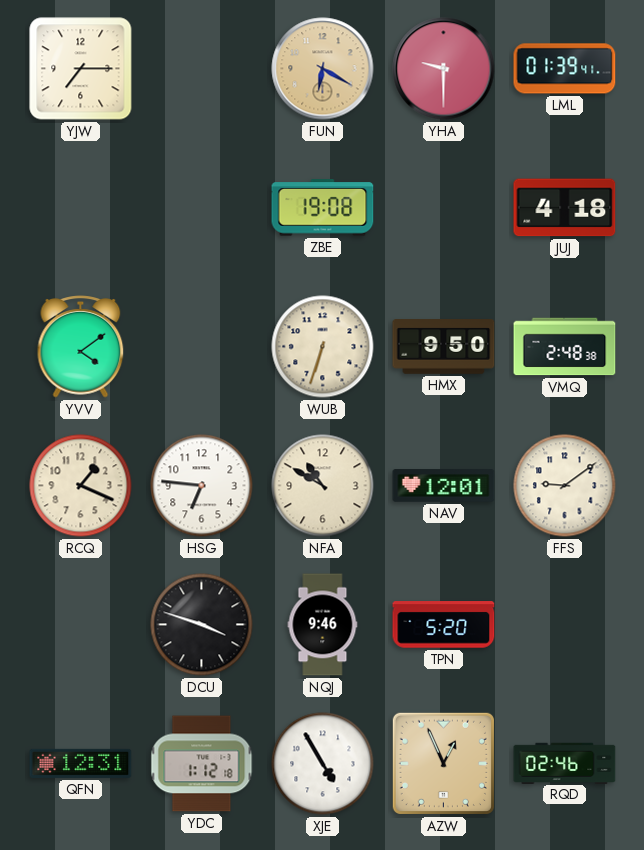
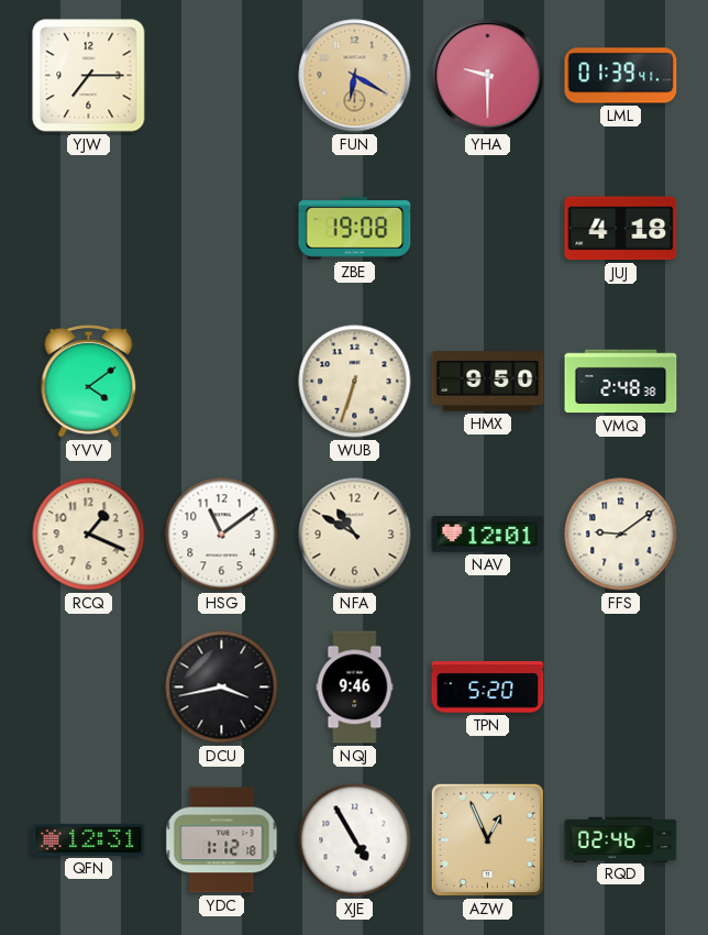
HSG: 6:46 -> 11:09
DCU: 3:48 -> 3:43
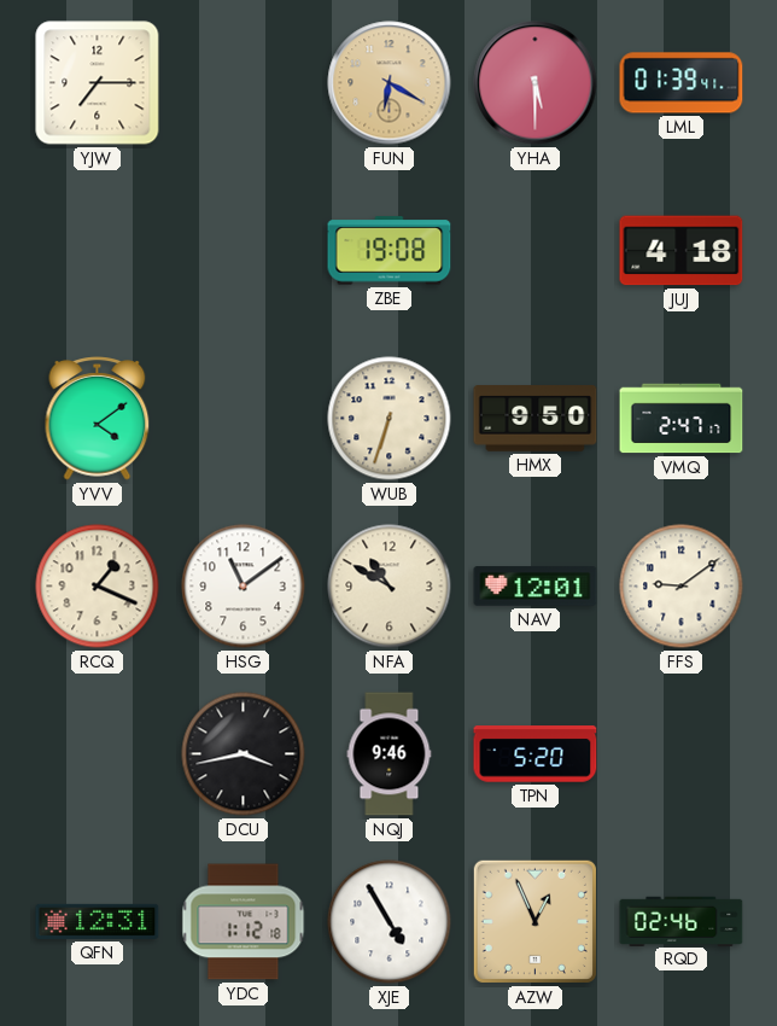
YHA: 9:30 -> 5:30
VMQ: 2:48 -> 2:47
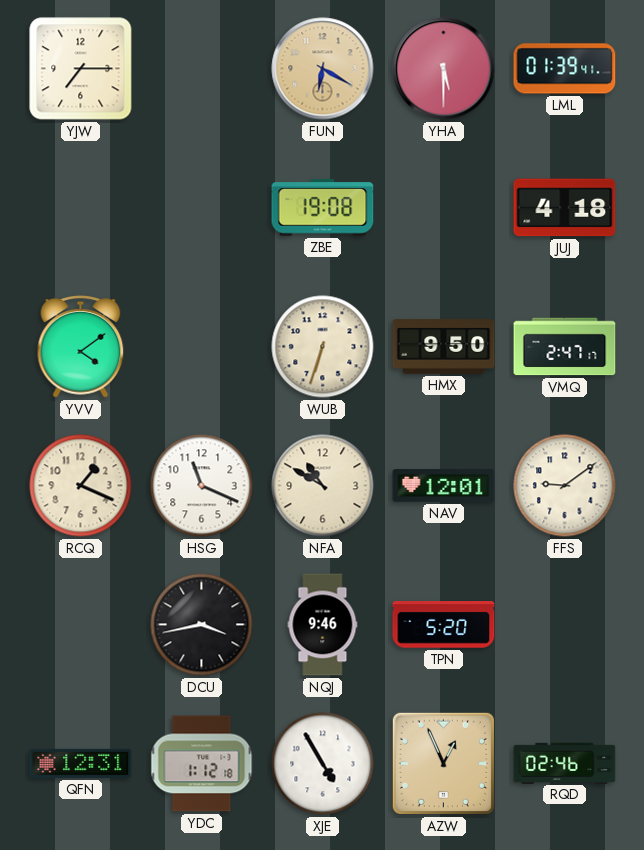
HSG: 11:09 -> 11:19
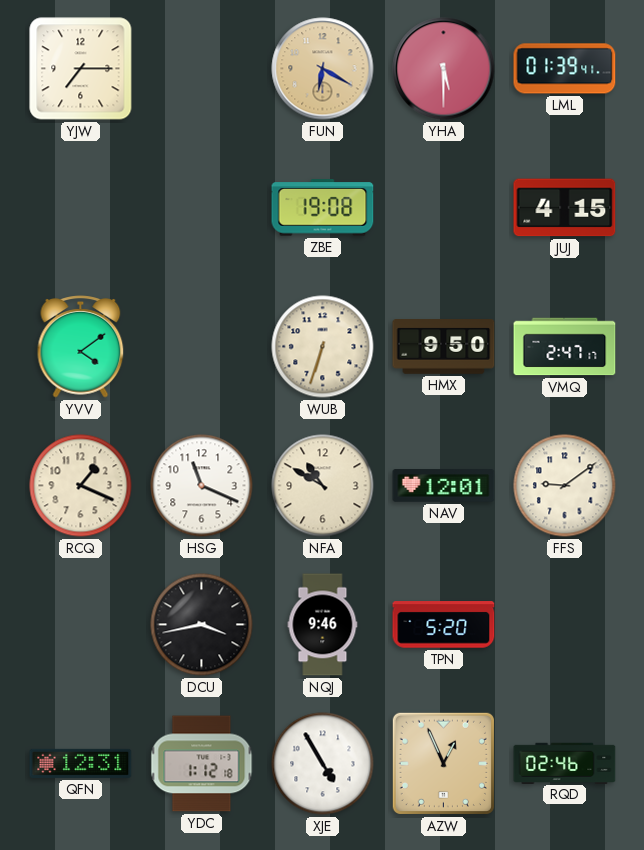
JUJ: 4:18 -> 4:15
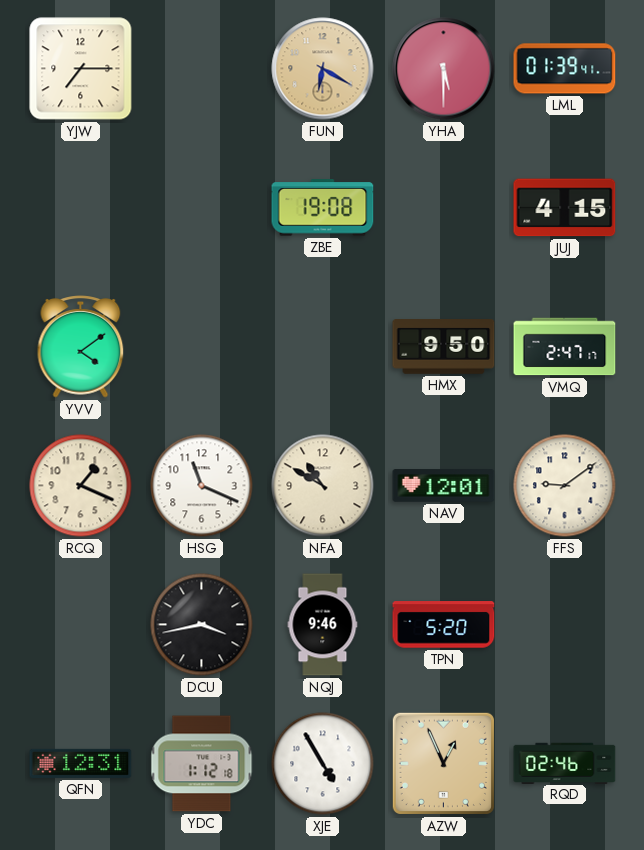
WUB: 6:33 -> none
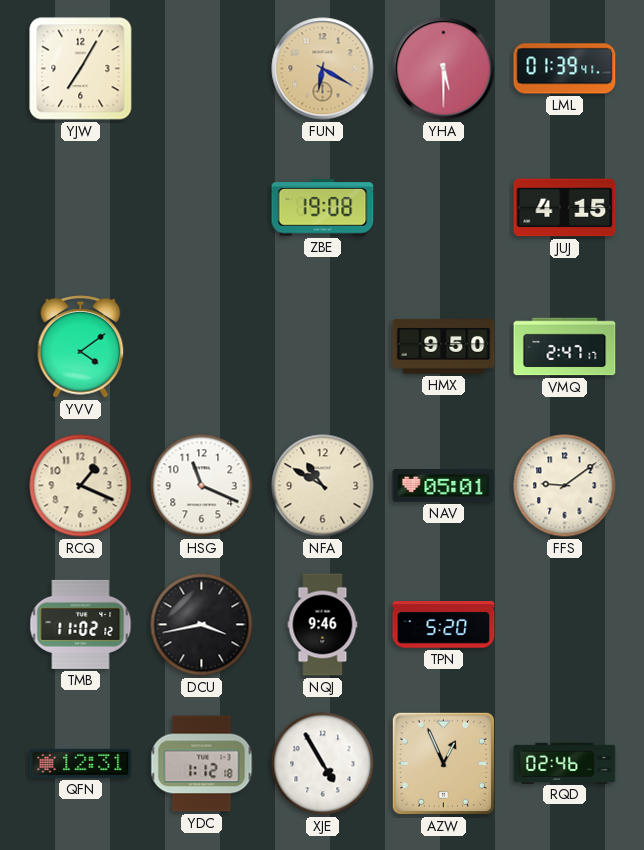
YJW: 7:15 -> 7:05
NAV: 12:01 -> 05:01
TMB: none -> 11:02
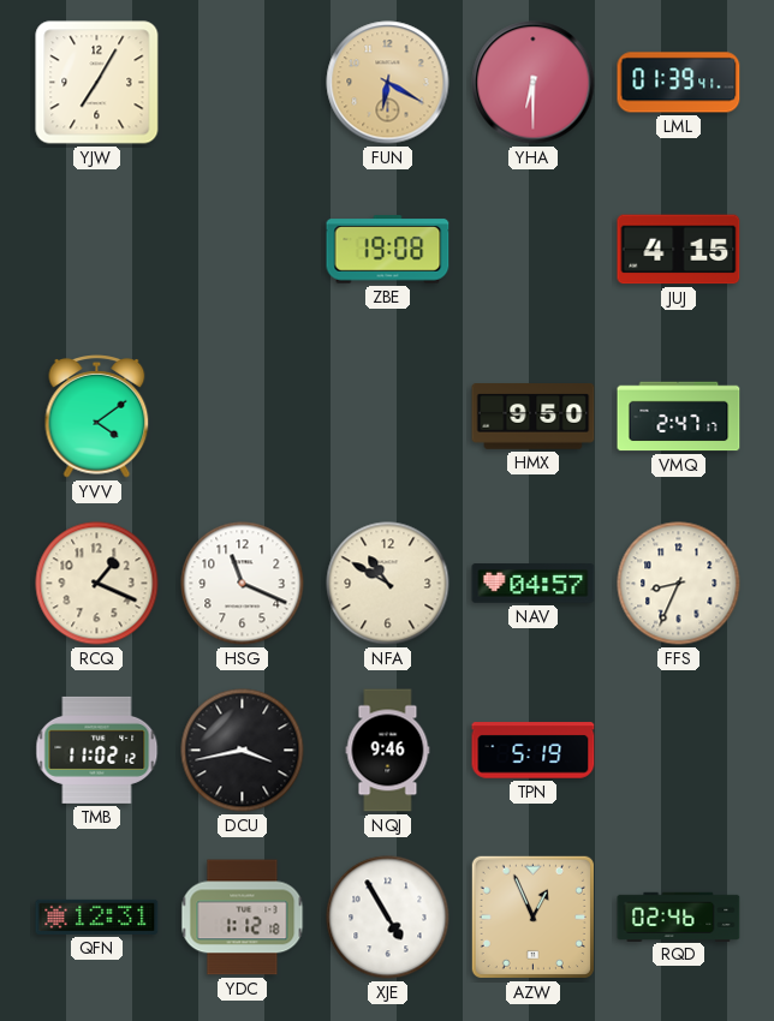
YHA: 5:30 -> 6:30
NAV: 05:01 -> 04:57
FFS: 9:09 -> 8:34
TPN: 5:20 -> 5:19
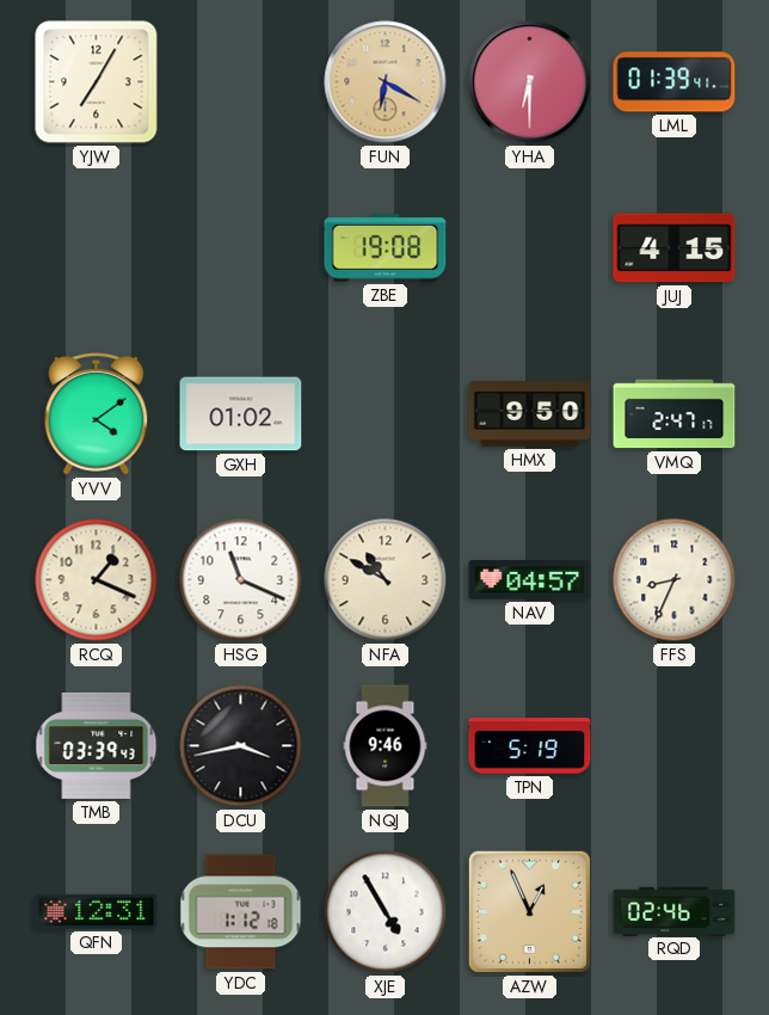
GXH: none -> 01:02
TMB: 11:02 -> 03:39
